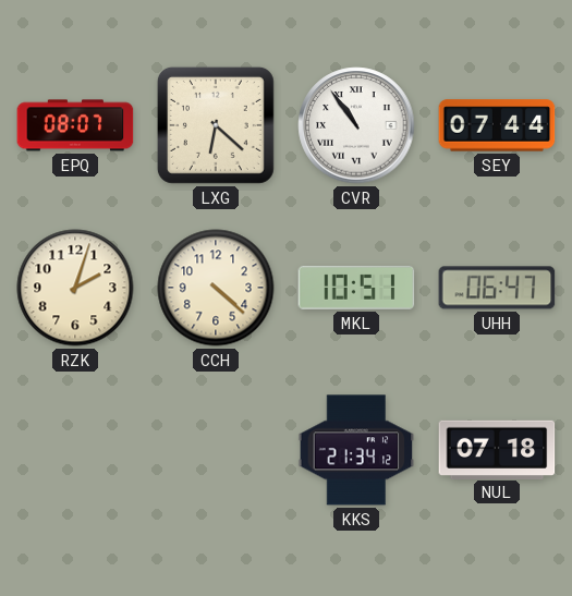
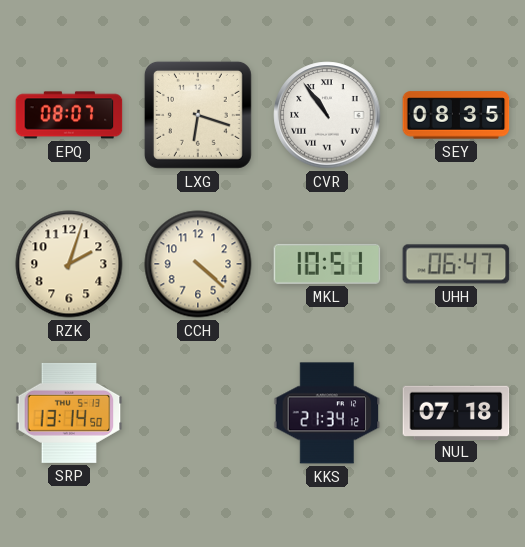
LXG: 6:22 -> 6:18
SEY: 07:44 -> 08:35
SRP: none -> 13:14
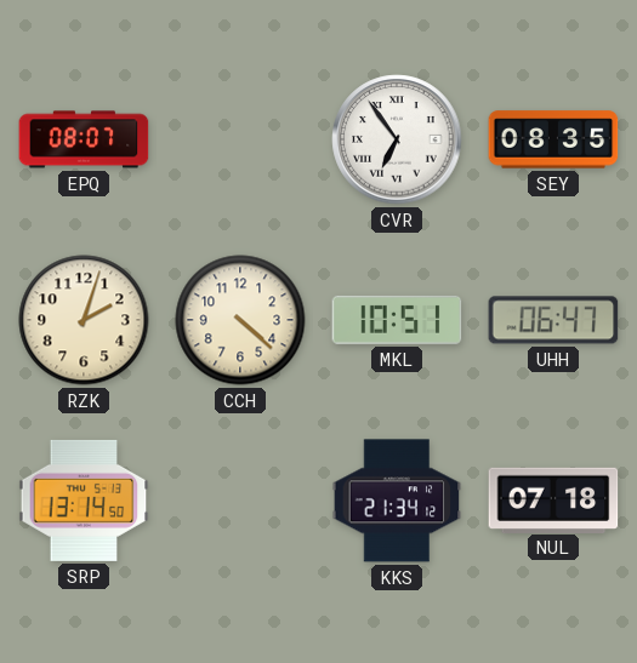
LXG: 6:18 -> none
CVR: 10:54 -> 6:54
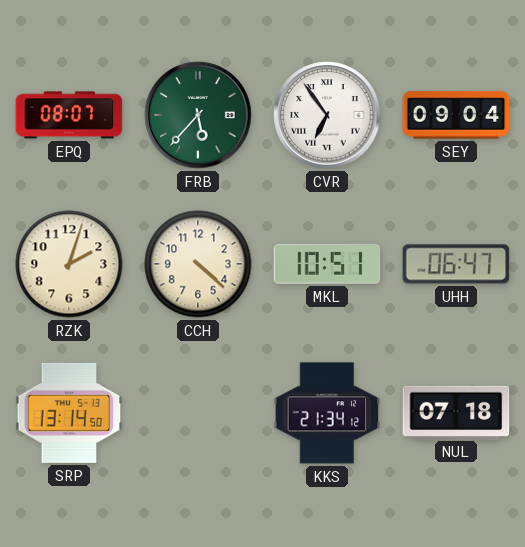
FRB: none -> 5:37
SEY: 08:35 -> 09:04
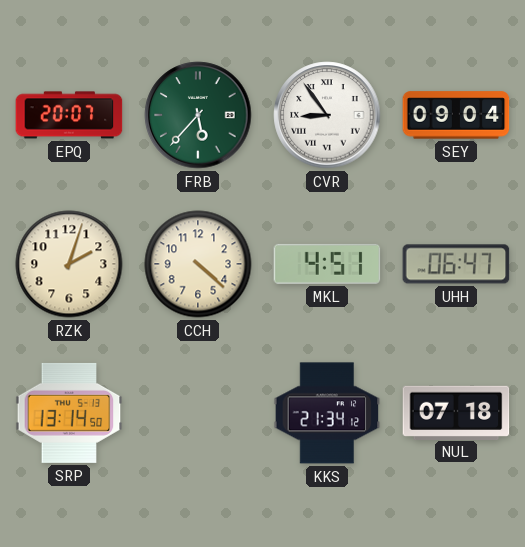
EPQ: 08:07 -> 20:07
CVR: 6:54 -> 8:54
MKL: 10:51 -> 4:51
